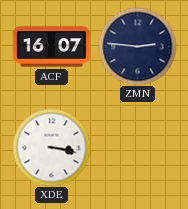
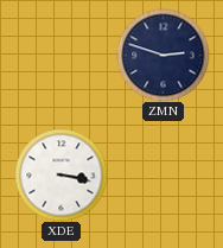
ACF: 16:07 -> none
ZMN: 2:46 -> 2:48
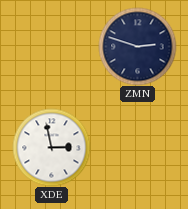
XDE: 3:17 -> 2:58
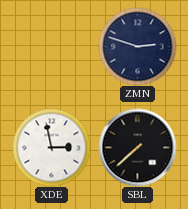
SBL: none -> 7:38
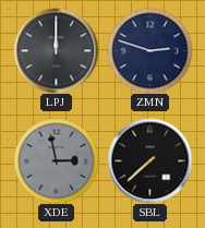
LPJ: none -> 12:00
XDE dial: white -> grey
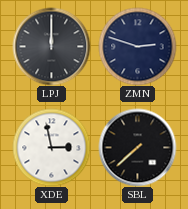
XDE dial: grey -> white
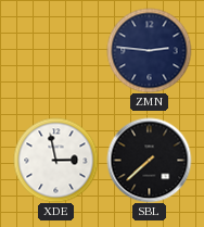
LPJ: 12:00 -> none
ZMN: 2:48 -> 2:46
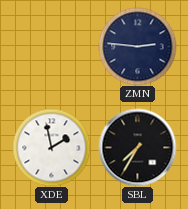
XDE: 2:58 -> 1:58
SBL: 7:38 -> 7:35
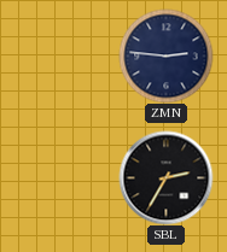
XDE: 1:58 -> none
SBL: 7:35 -> 2:35
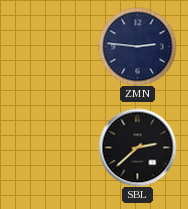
SBL: 2:35 -> 2:38
